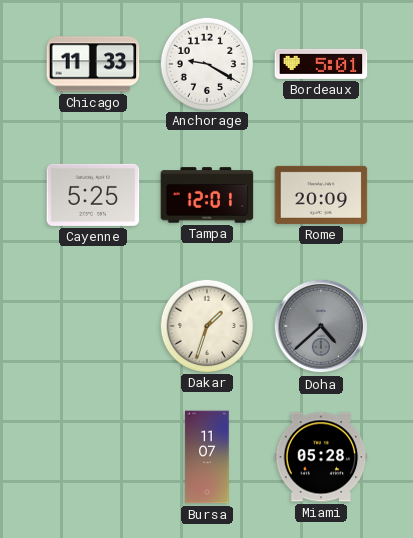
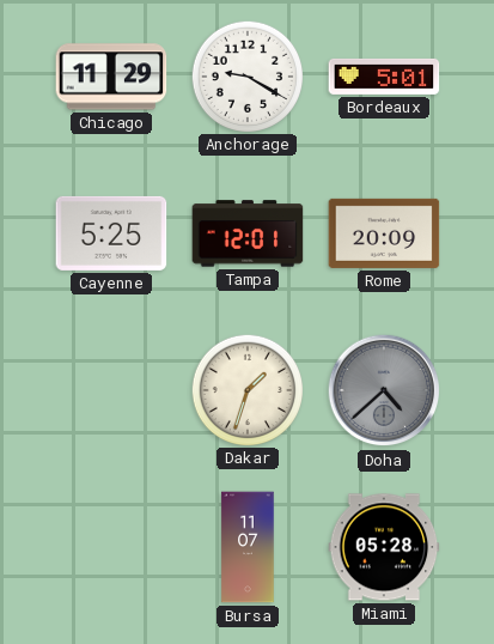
Chicago: 11:33 -> 11:29
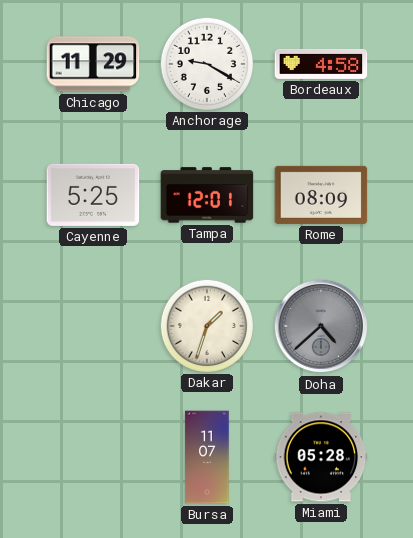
Bordeaux: 5:01 -> 4:58
Rome: 20:09 -> 08:09
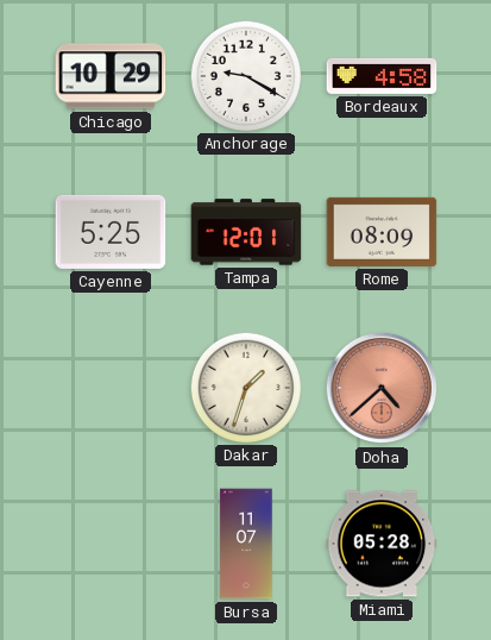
Chicago: 11:29 -> 10:29
Doha dial: grey -> salmon
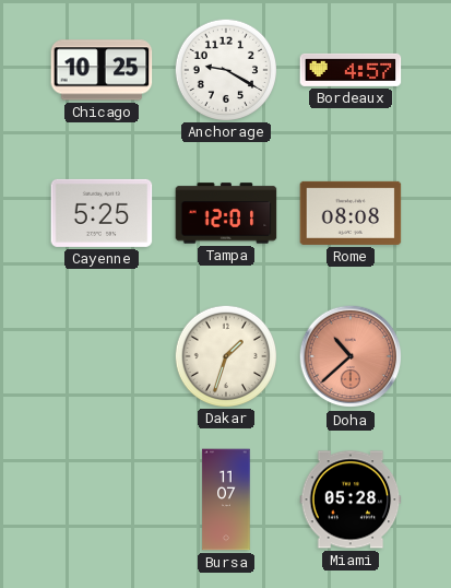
Chicago: 10:29 -> 10:25
Bordeaux: 4:58 -> 4:57
Rome: 08:09 -> 08:08
Doha: 4:38 -> 10:38
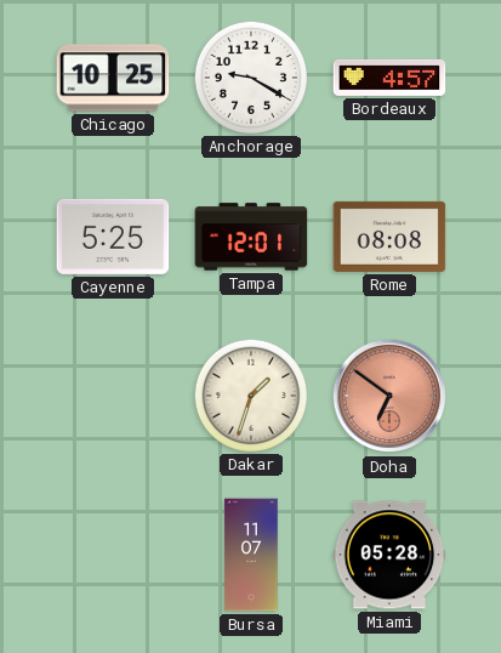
Doha: 10:38 -> 6:51
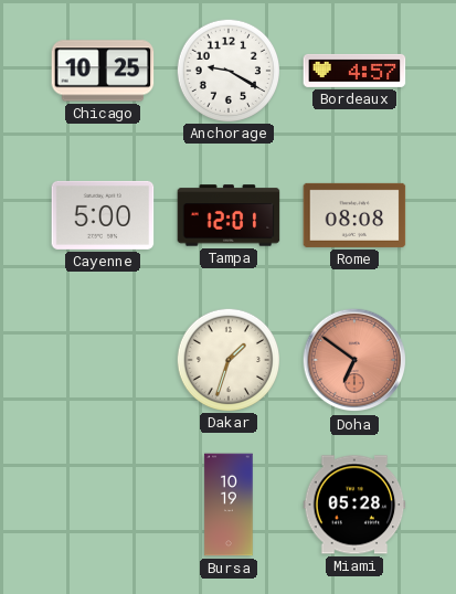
Cayenne: 5:25 -> 5:00
Bursa: 11:07 -> 10:19
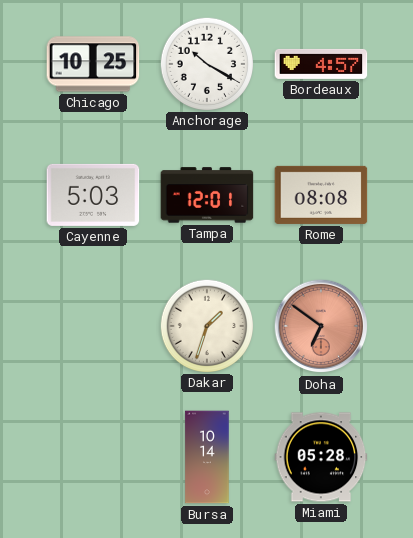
Anchorage: 9:20 -> 10:20
Cayenne: 5:00 -> 5:03
Bursa: 10:19 -> 10:14
